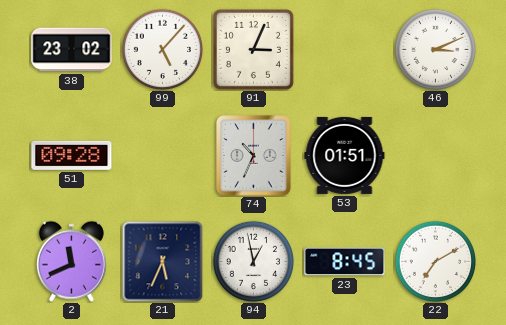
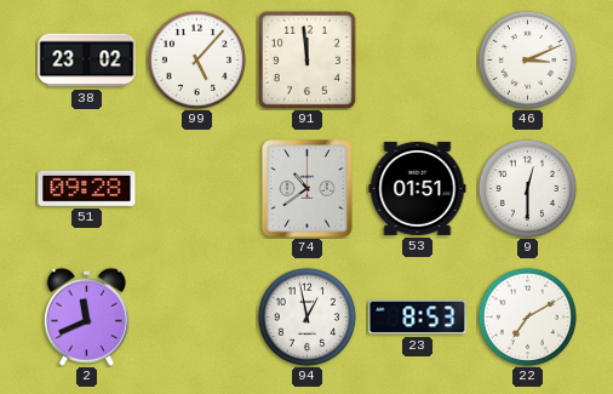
91: 3:04 -> 11:59
74: 10:34 -> 10:39
9: none -> 12:30
21: 5:34 -> none
23: 8:45 -> 8:53
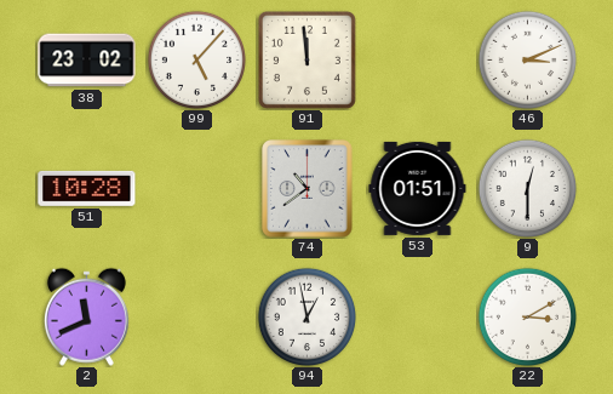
51: 09:28 -> 10:28
23: 8:53 -> none
22: 7:10 -> 3:10
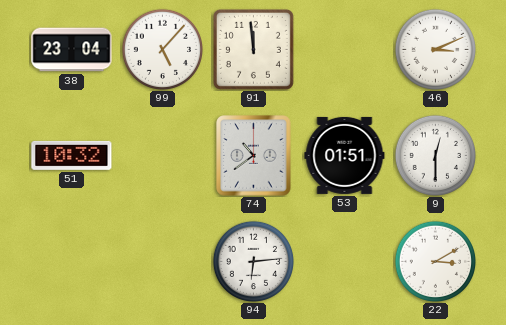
38: 23:02 -> 23:04
51: 10:28 -> 10:32
2: 11:41 -> none
94: 12:58 -> 6:14
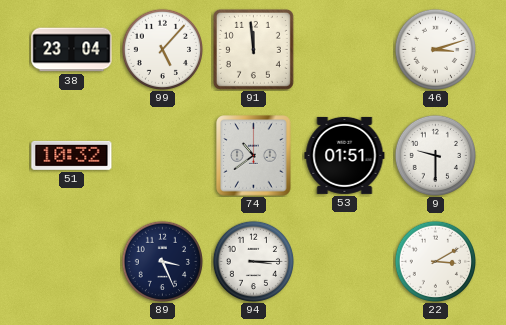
46: 3:11 -> 3:12
9: 12:30 -> 9:30
89: none -> 3:26
94: 6:14 -> 3:15
